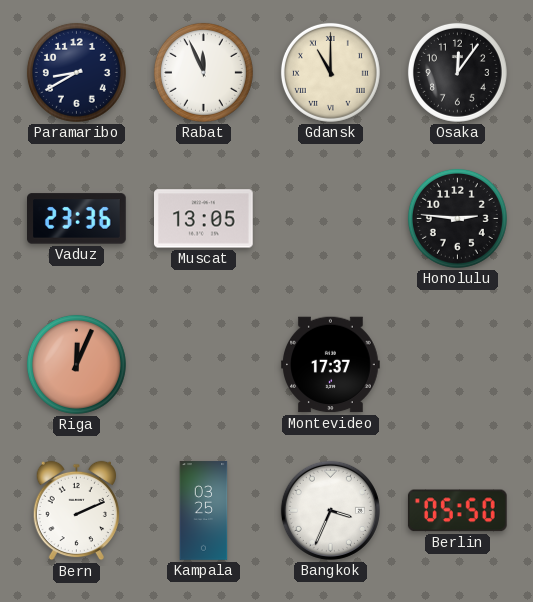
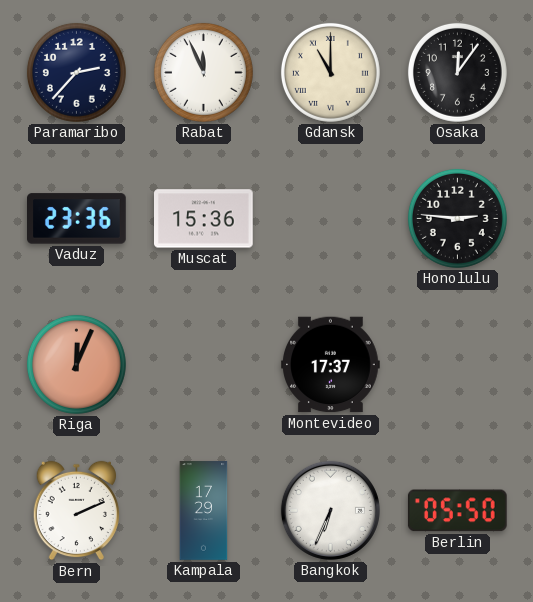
Paramaribo: 8:40 -> 2:37
Muscat: 13:05 -> 15:36
Kampala: 03:25 -> 17:29
Bangkok: 3:34 -> 6:34
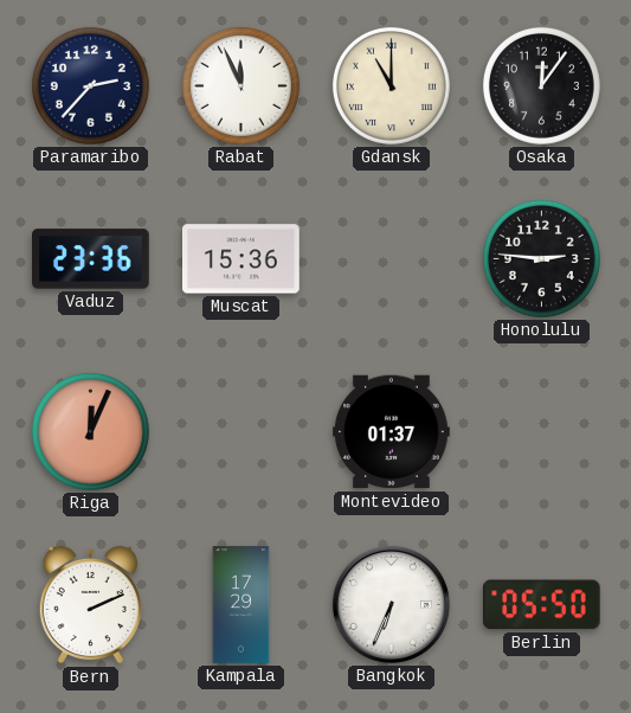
Montevideo: 17:37 -> 01:37
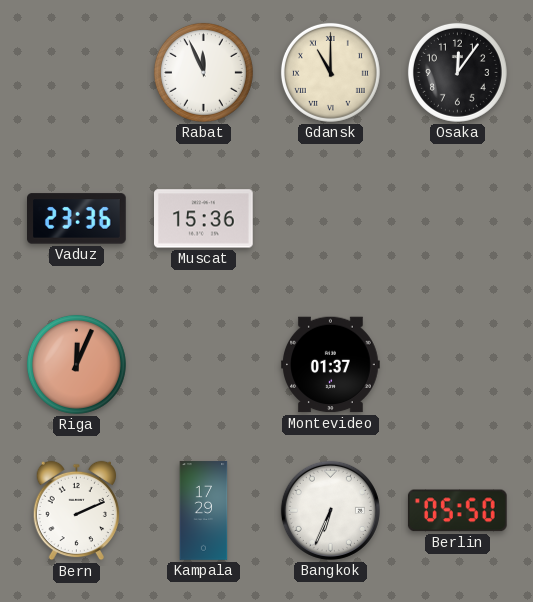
Paramaribo: 2:37 -> none
Honolulu: 2:46 -> none
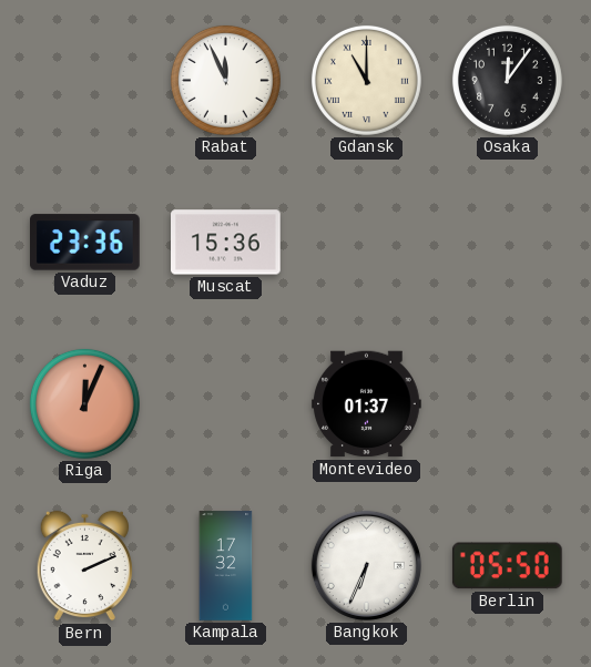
Kampala: 17:29 -> 17:32
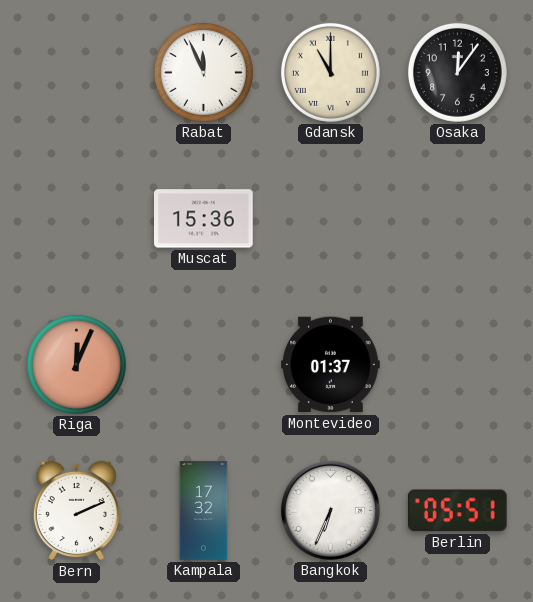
Vaduz: 23:36 -> none
Berlin: 05:50 -> 05:51
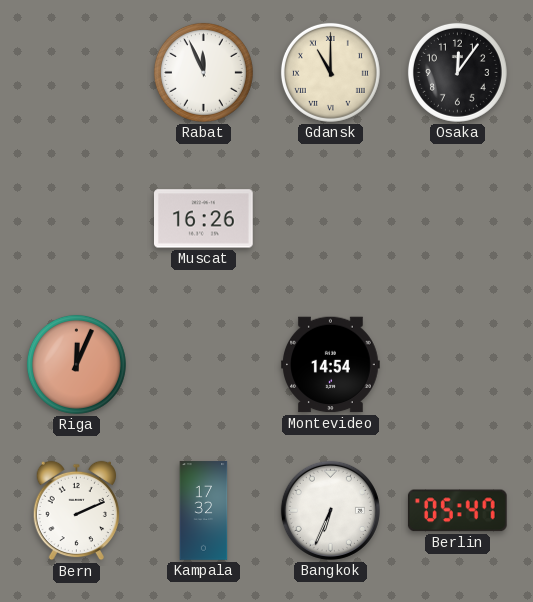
Muscat: 15:36 -> 16:26
Montevideo: 01:37 -> 14:54
Berlin: 05:51 -> 05:47
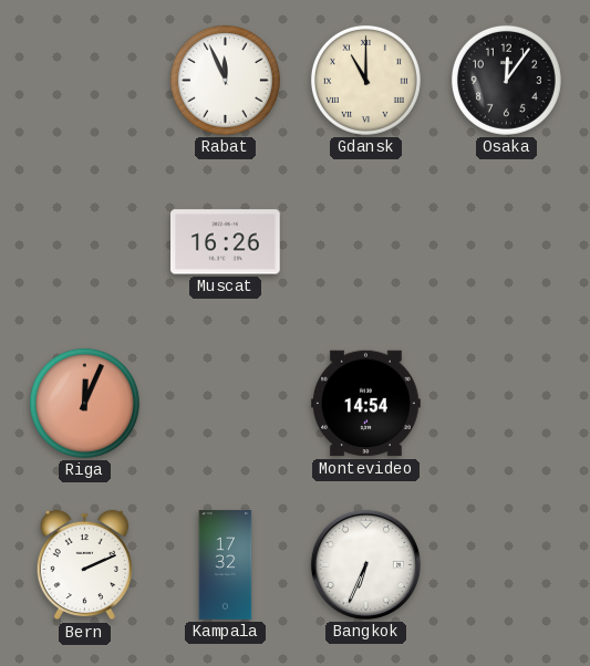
Berlin: 05:47 -> none
